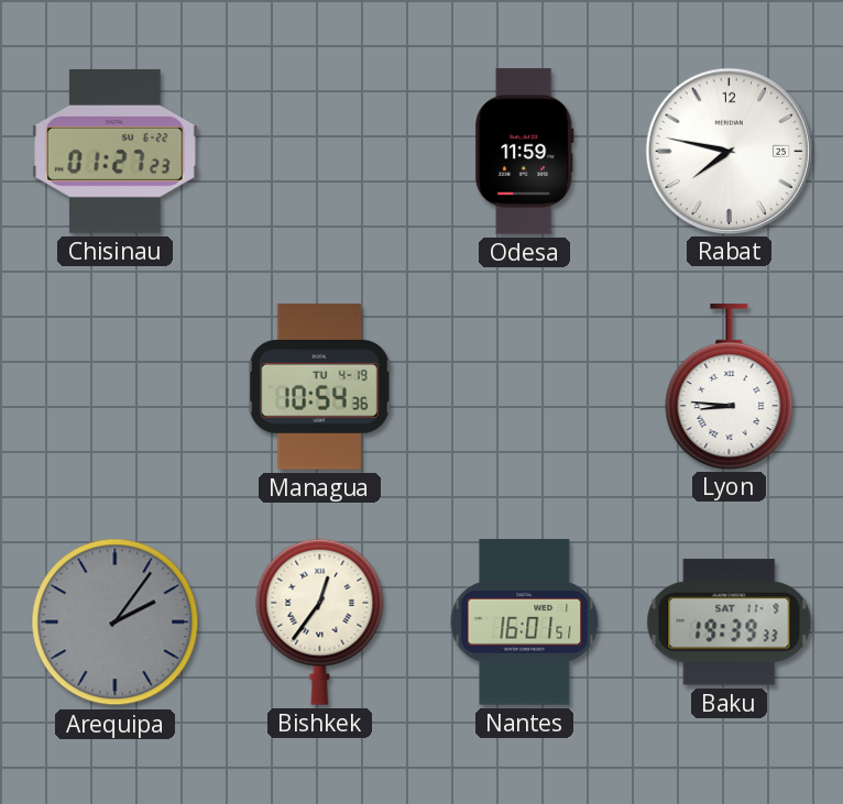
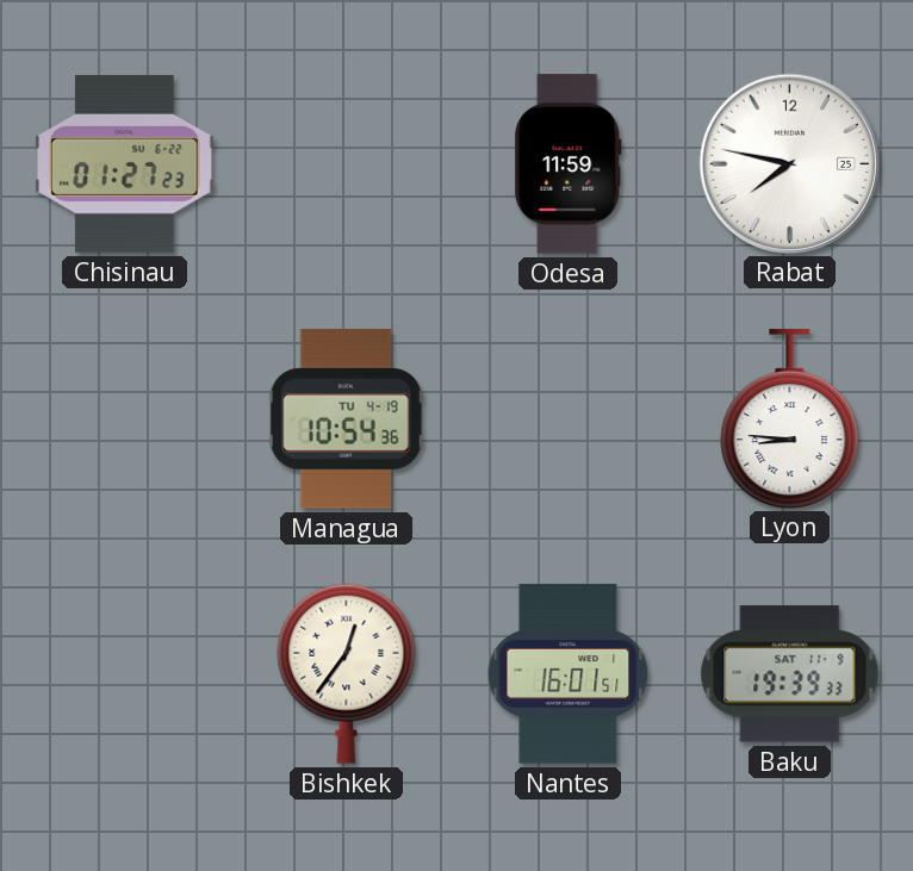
Arequipa: 2:06 -> none
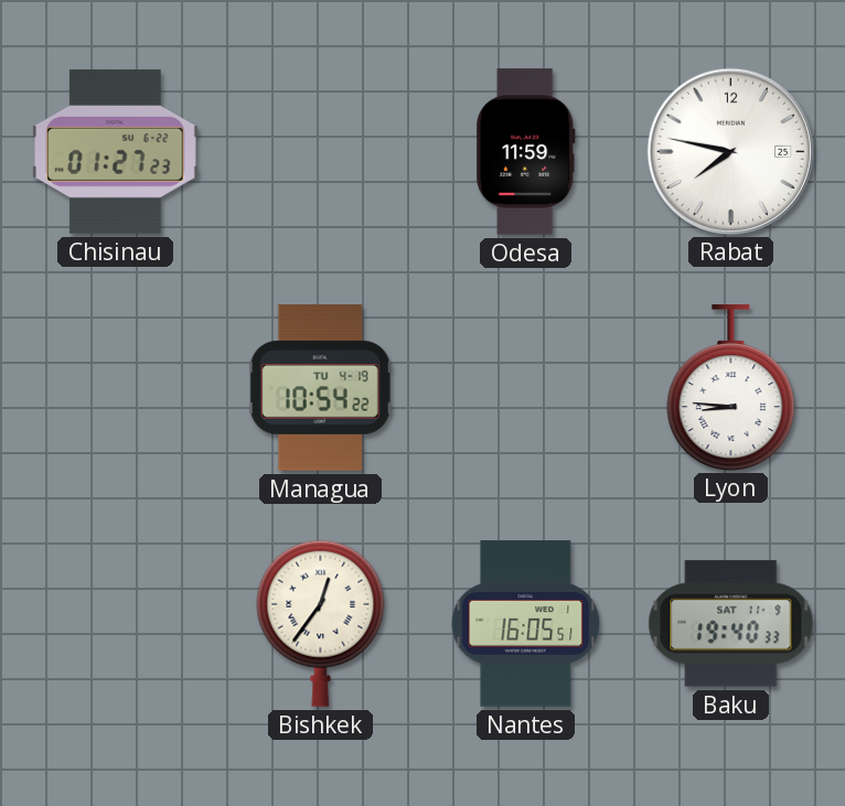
Managua: 10:54:36 -> 10:54:22
Nantes: 16:01 -> 16:05
Baku: 19:39 -> 19:40
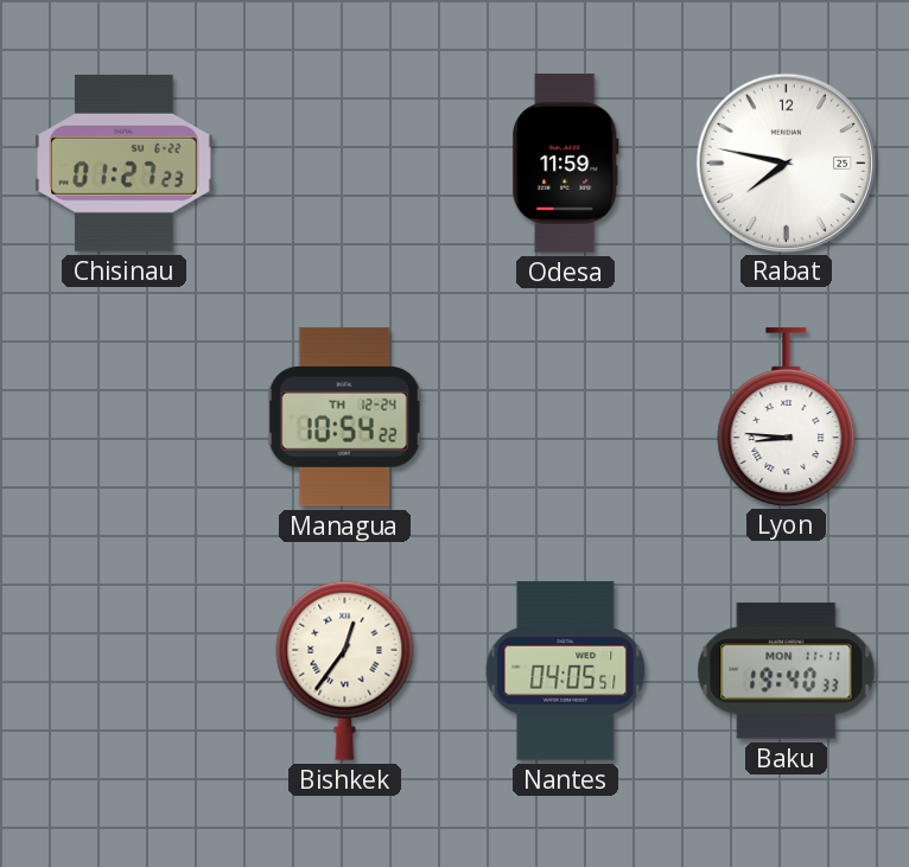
Managua date: TU 4-19 -> TH 12-24
Nantes: 16:05 -> 04:05
Baku date: SAT 11-9 -> MON 11-11
